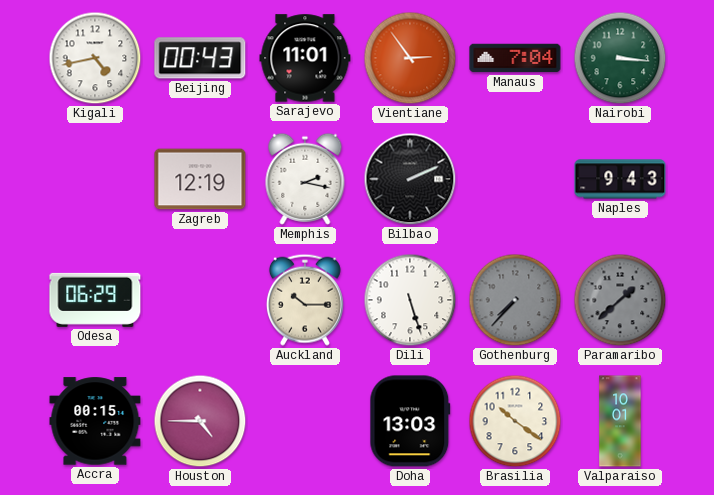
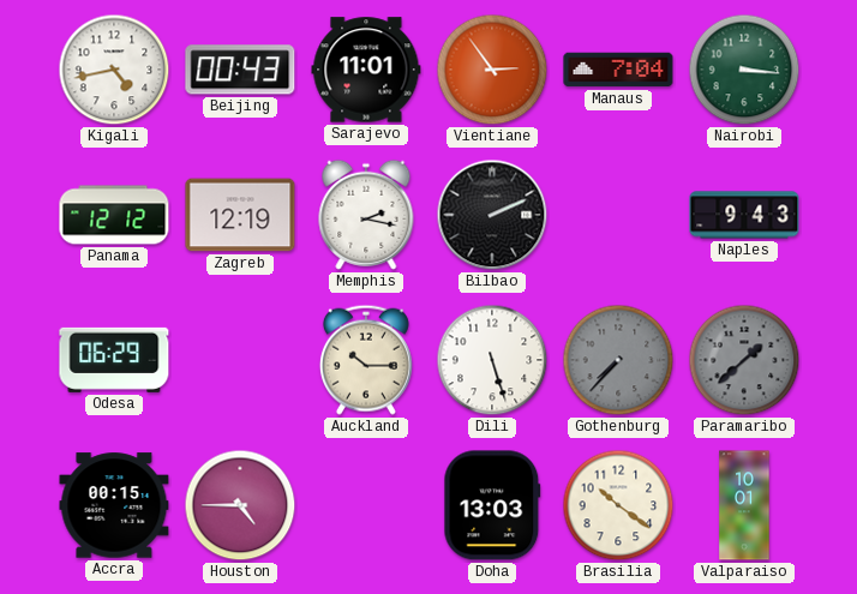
Panama: none -> 12:12
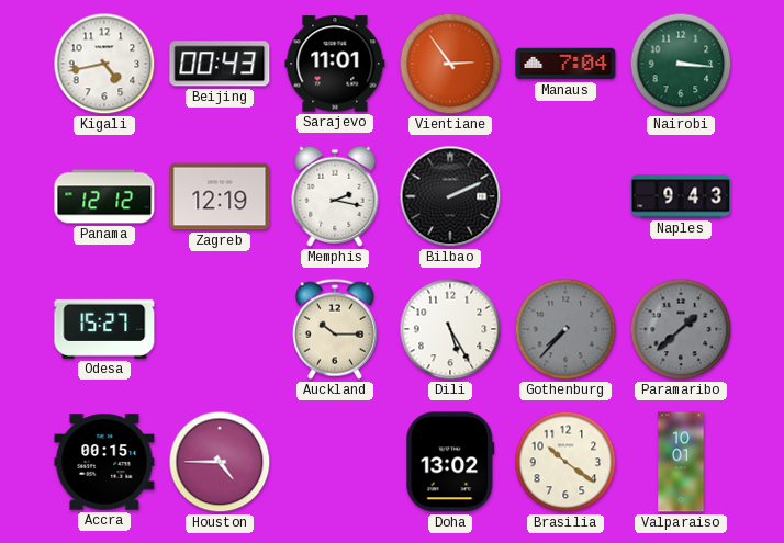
Odesa: 06:29 -> 15:27
Dili: 5:27 -> 5:25
Doha: 13:03 -> 13:02
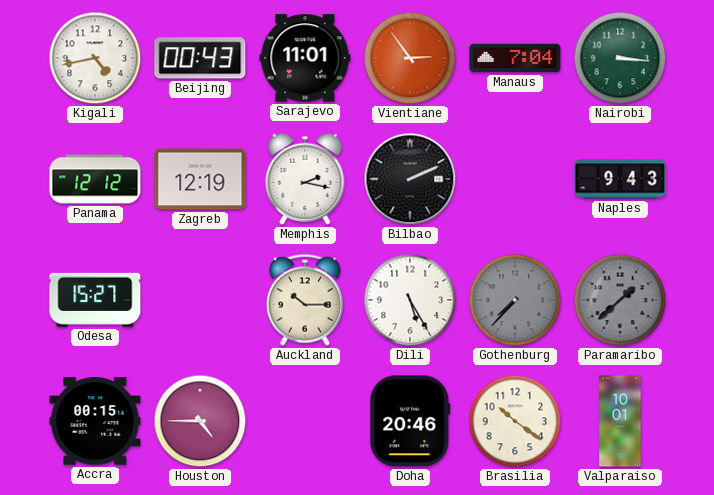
Doha: 13:02 -> 20:46
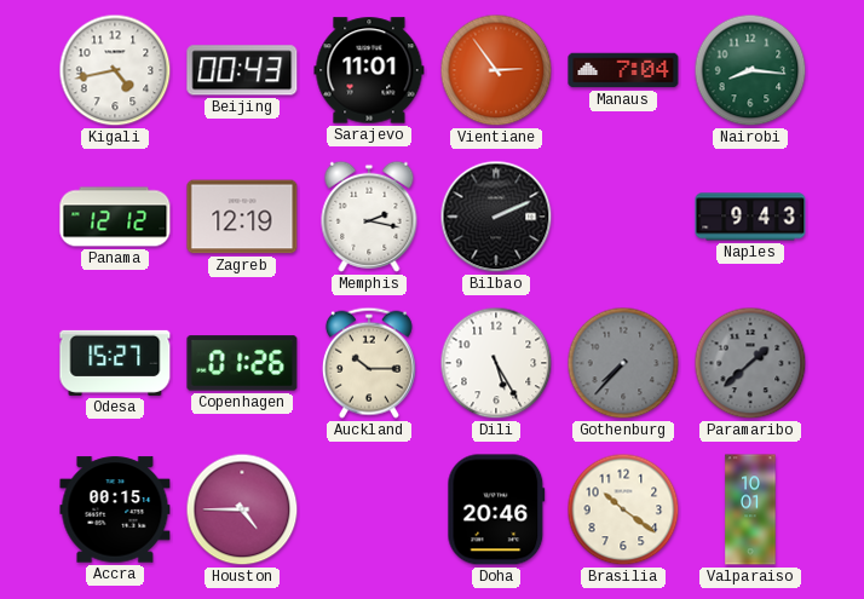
Nairobi: 3:16 -> 8:16
Copenhagen: none -> 01:26
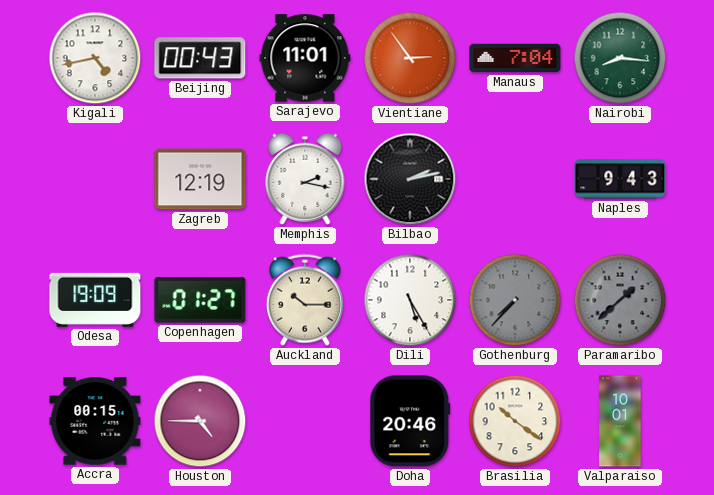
Panama: 12:12 -> none
Bilbao: 2:11 -> 2:13
Odesa: 15:27 -> 19:09
Copenhagen: 01:26 -> 01:27
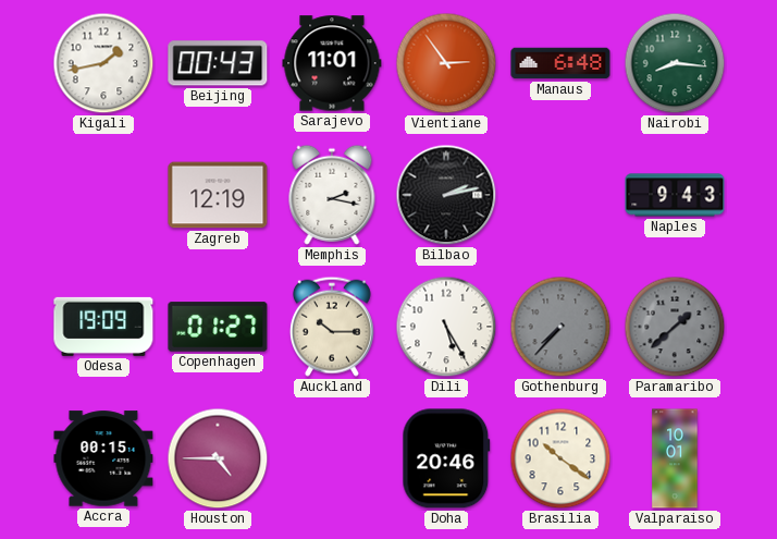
Kigali: 4:43 -> 1:43
Manaus: 7:04 -> 6:48
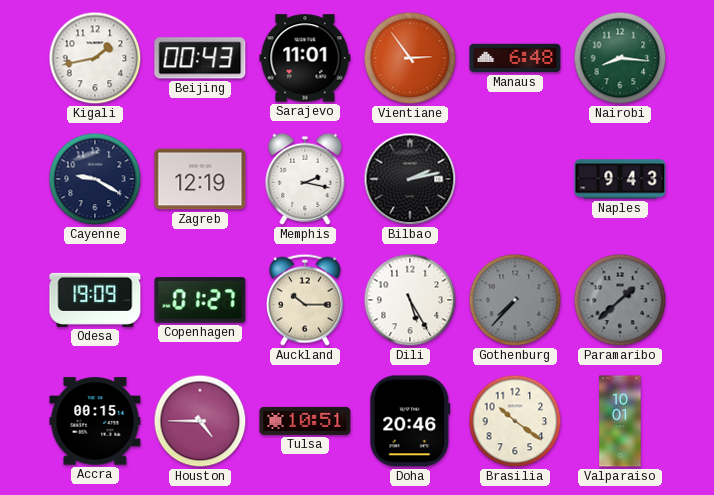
Cayenne: none -> 9:20
Tulsa: none -> 10:51
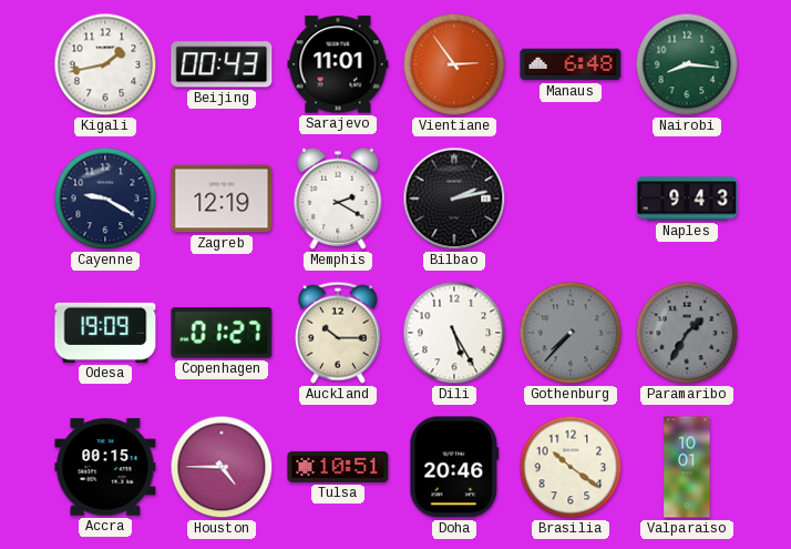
Memphis: 2:17 -> 2:20
Paramaribo: 1:38 -> 1:35
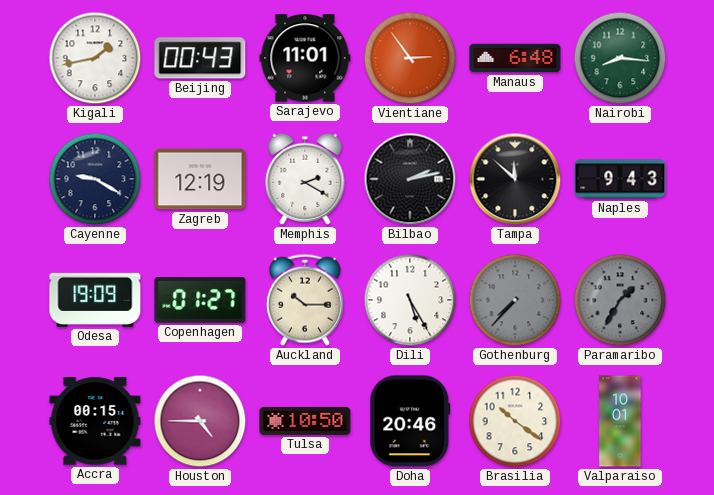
Tampa: none -> 11:52
Tulsa: 10:51 -> 10:50
